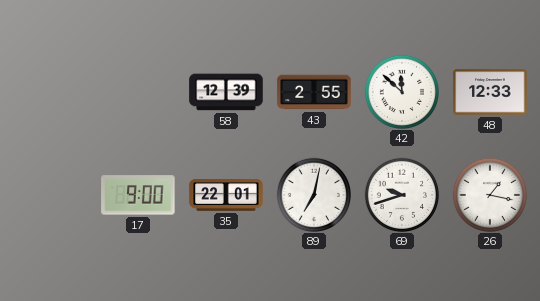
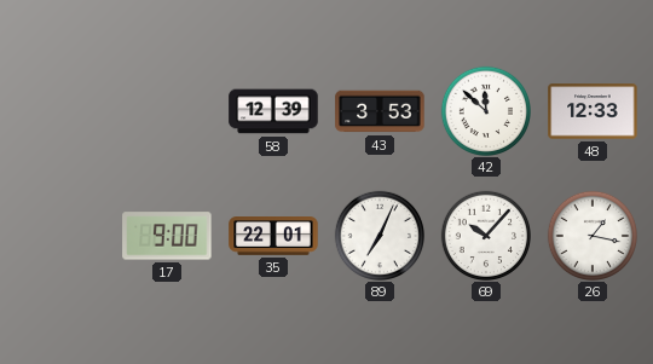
43: 2:55 -> 3:53
89: 7:02 -> 7:04
69: 9:42 -> 10:07
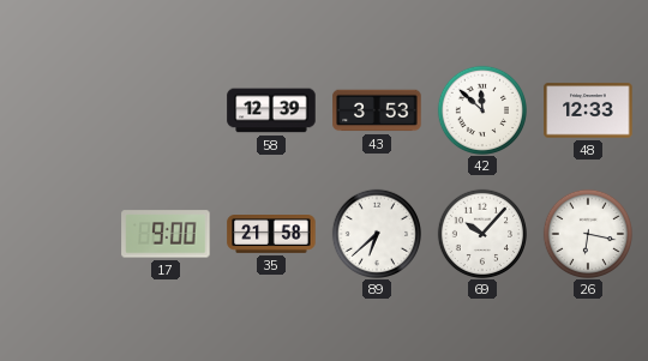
35: 22:01 -> 21:58
89: 7:04 -> 6:38
26: 1:17 -> 6:17
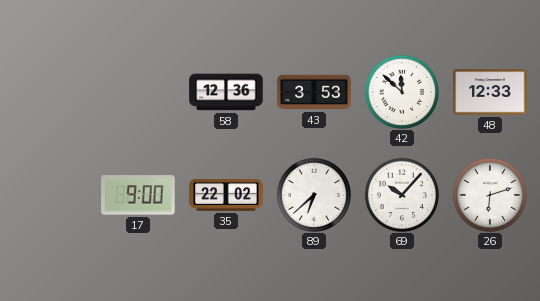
58: 12:39 -> 12:36
35: 21:58 -> 22:02
26: 6:17 -> 6:12
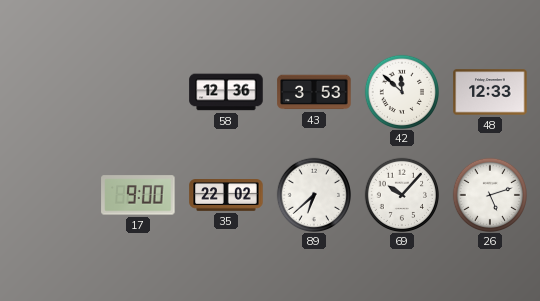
26: 6:12 -> 5:12
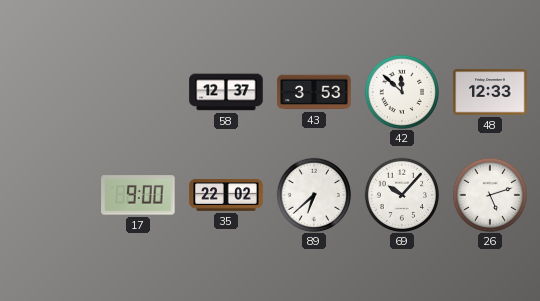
58: 12:36 -> 12:37
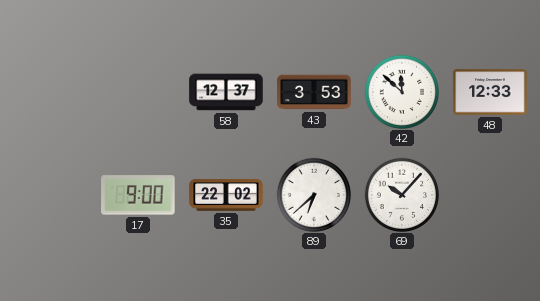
26: 5:12 -> none
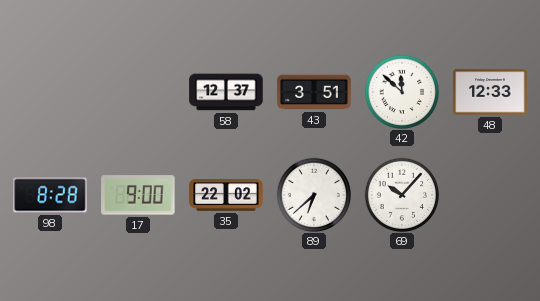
43: 3:53 -> 3:51
98: none -> 8:28
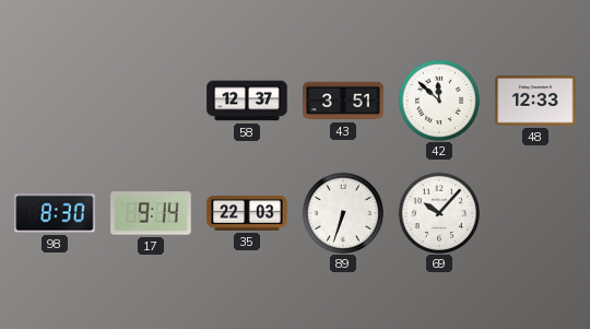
98: 8:28 -> 8:30
17: 9:00 -> 9:14
35: 22:02 -> 22:03
89: 6:38 -> 6:33
